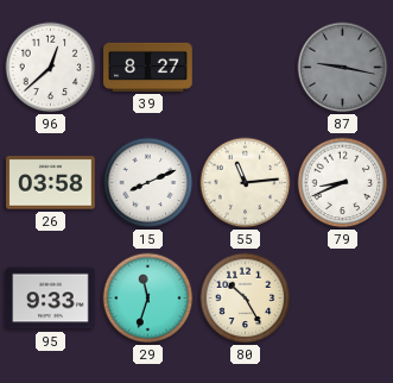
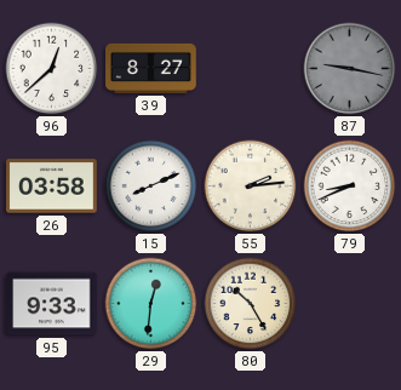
55: 11:14 -> 2:14
29: 11:33 -> 12:31
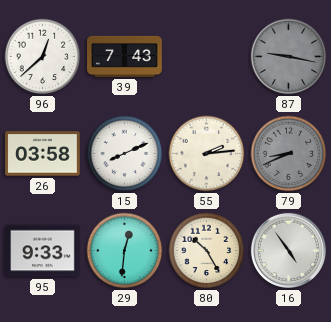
39: 8:27 -> 7:43
79 dial: white -> grey
16: none -> 4:54
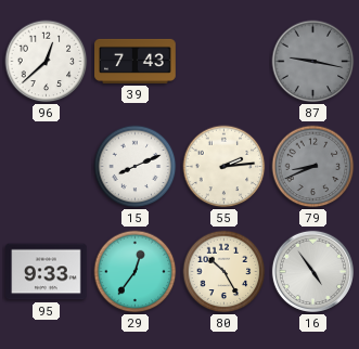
26: 03:58 -> none
29: 12:31 -> 12:36
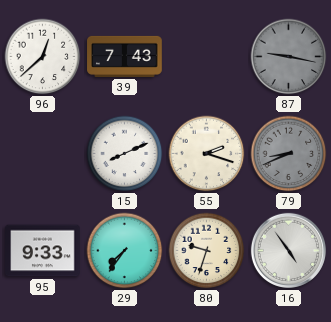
55: 2:14 -> 2:18
29: 12:36 -> 7:36
80: 10:25 -> 9:33
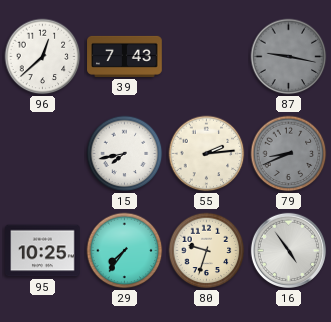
15: 8:11 -> 7:43
55: 2:18 -> 2:14
95: 9:33 -> 10:25
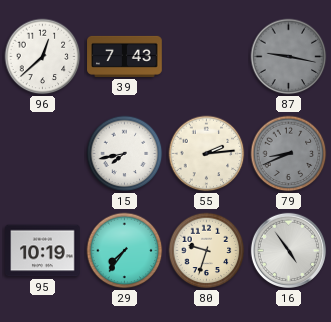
95: 10:25 -> 10:19
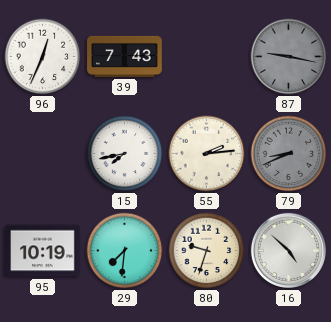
96: 12:38 -> 12:34
29: 7:36 -> 7:31
16: 4:54 -> 4:52
